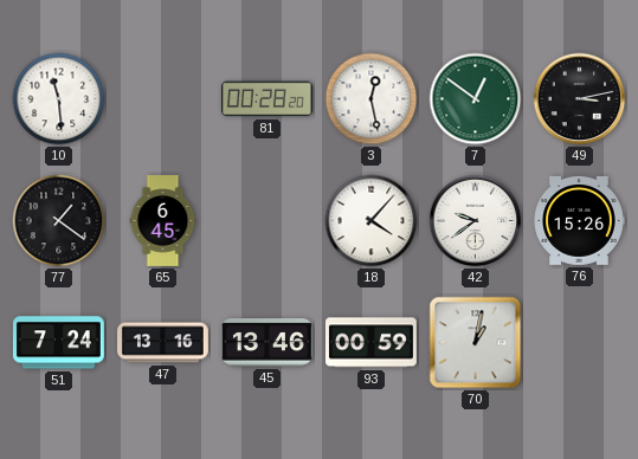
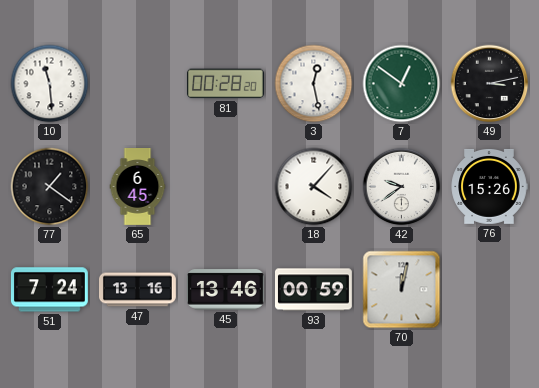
70: 1:02 -> 12:02
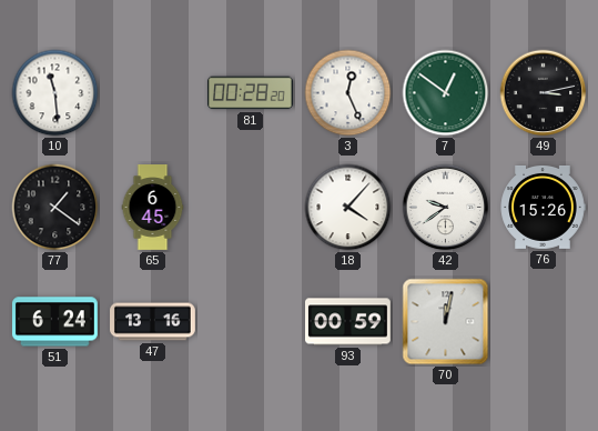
3: 12:28 -> 12:26
51: 7:24 -> 6:24
45: 13:46 -> none
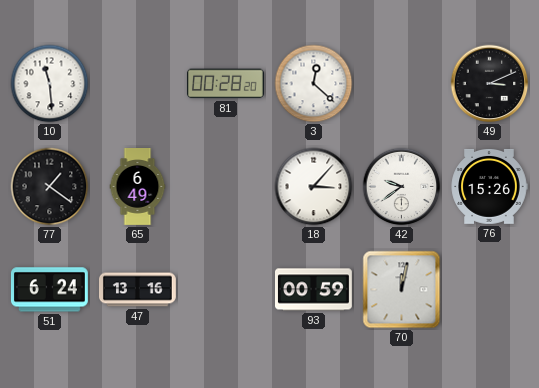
3: 12:26 -> 12:22
7: 12:51 -> none
49: 3:13 -> 3:11
65: 6:45 -> 6:49
18: 4:07 -> 3:07
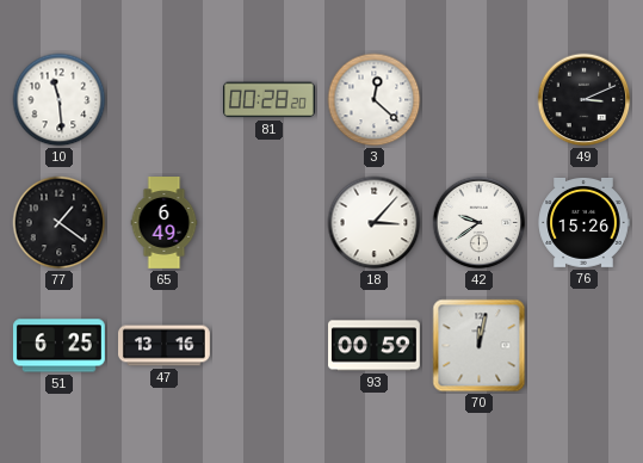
51: 6:24 -> 6:25
